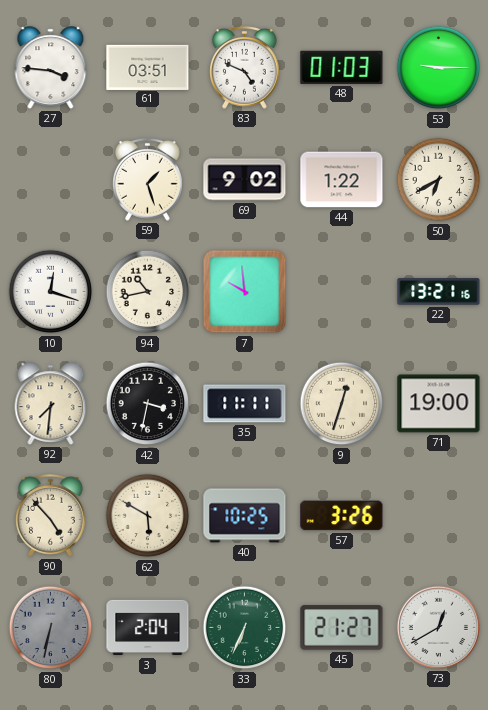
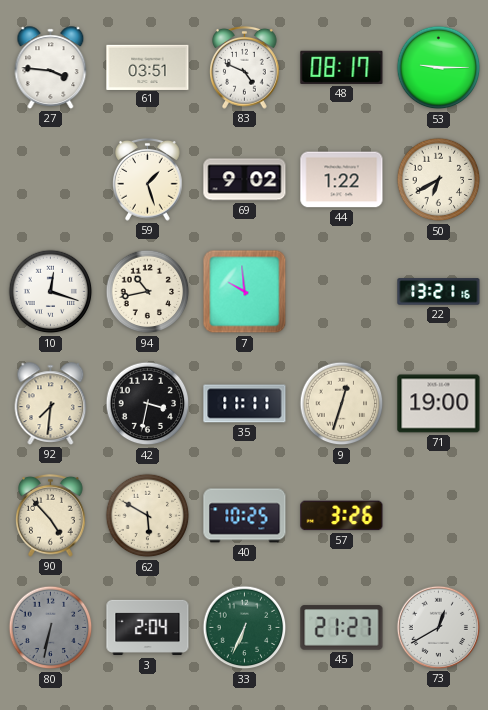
48: 01:03 -> 08:17
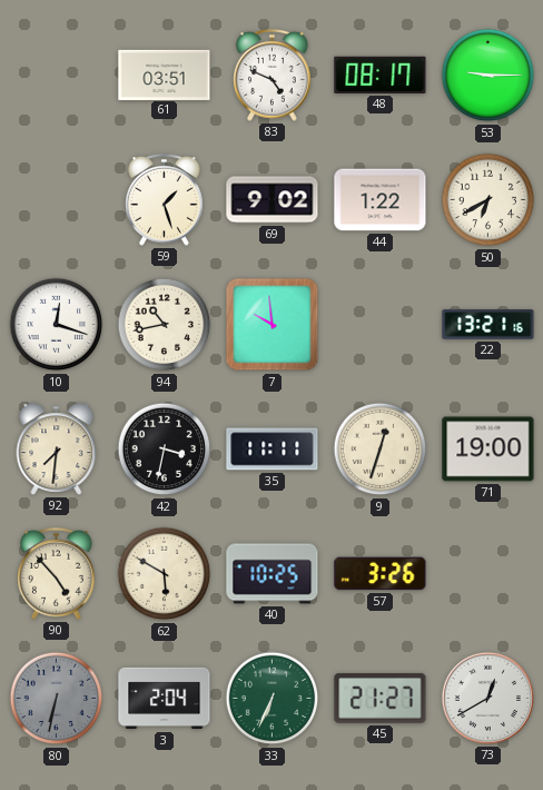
27: 3:46 -> none
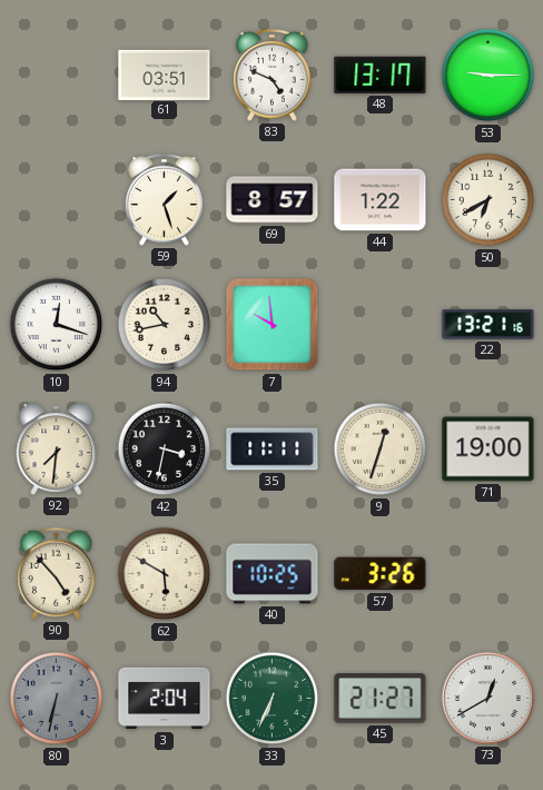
48: 08:17 -> 13:17
69: 9:02 -> 8:57
